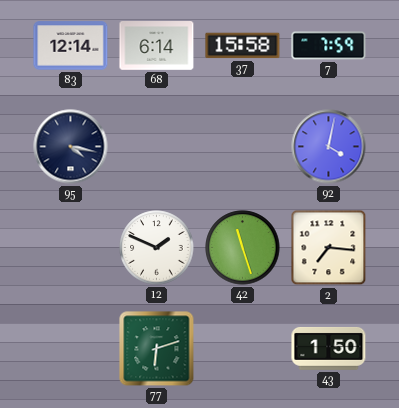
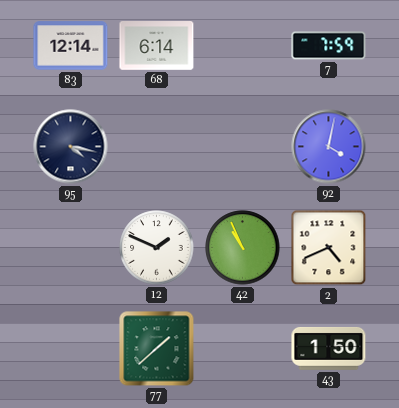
37: 15:58 -> none
42: 11:27 -> 10:56
2: 7:16 -> 4:41
77: 6:12 -> 1:38
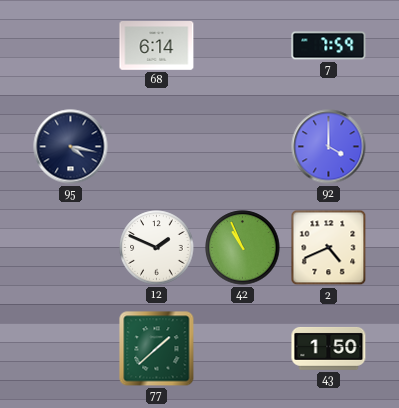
83: 12:14 -> none
92: 4:02 -> 4:00
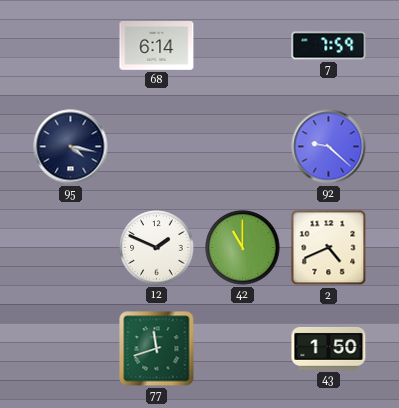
92: 4:00 -> 9:22
42: 10:56 -> 11:00
77: 1:38 -> 11:42
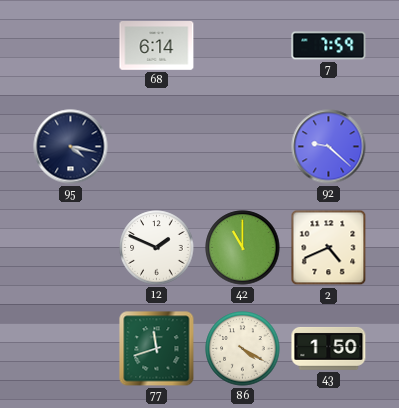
86: none -> 4:20
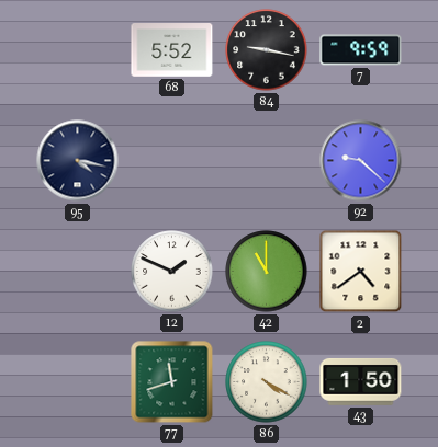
68: 6:14 -> 5:52
84: none -> 9:17
7: 7:59 -> 9:59
2: 4:41 -> 4:39
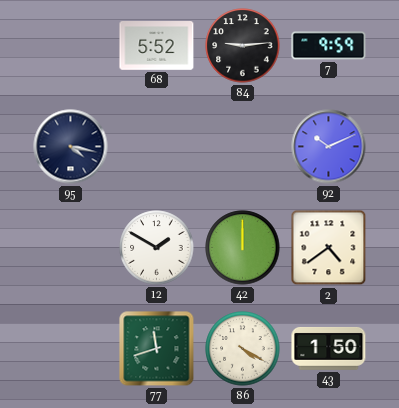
84: 9:17 -> 9:14
92: 9:22 -> 10:11
12: 1:49 -> 1:50
42: 11:00 -> 12:00
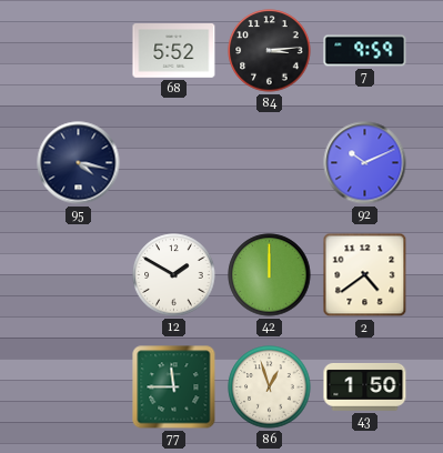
84: 9:14 -> 3:14
77: 11:42 -> 11:45
86: 4:20 -> 12:57
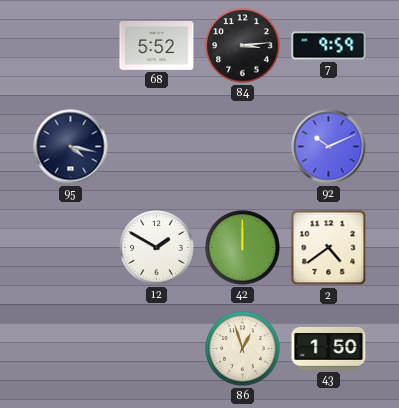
77: 11:45 -> none
